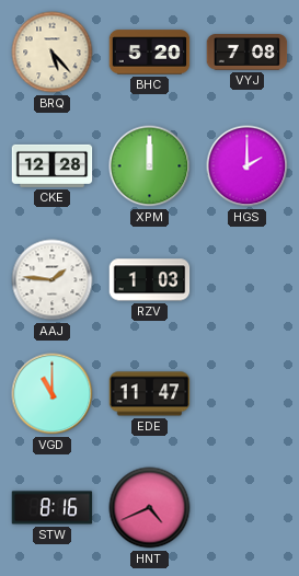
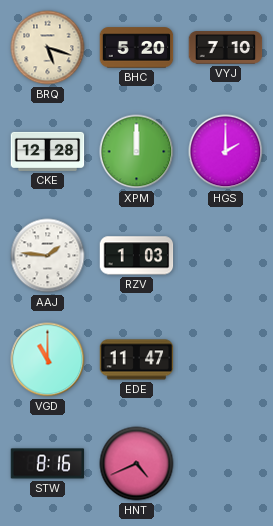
BRQ: 5:23 -> 5:18
VYJ: 7:08 -> 7:10
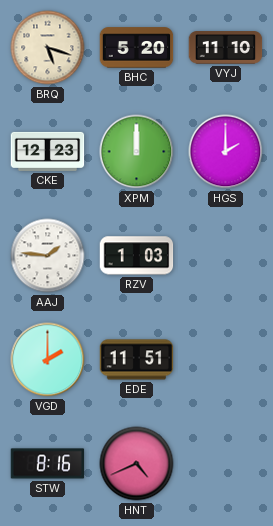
VYJ: 7:10 -> 11:10
CKE: 12:28 -> 12:23
VGD: 11:00 -> 2:00
EDE: 11:47 -> 11:51
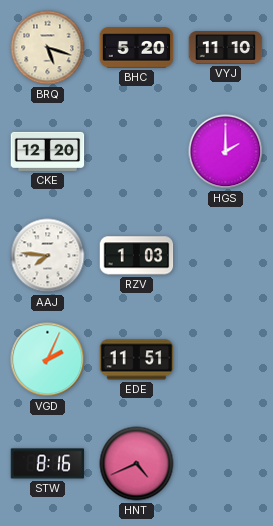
CKE: 12:23 -> 12:20
XPM: 12:00 -> none
AAJ: 1:46 -> 7:46
VGD: 2:00 -> 2:04
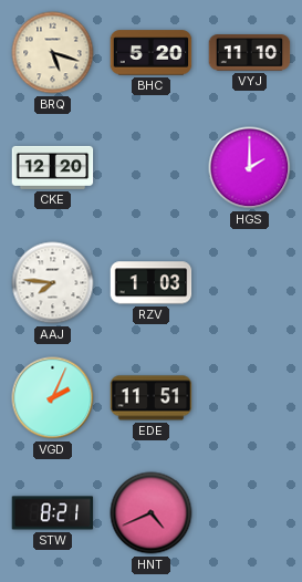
STW: 8:16 -> 8:21
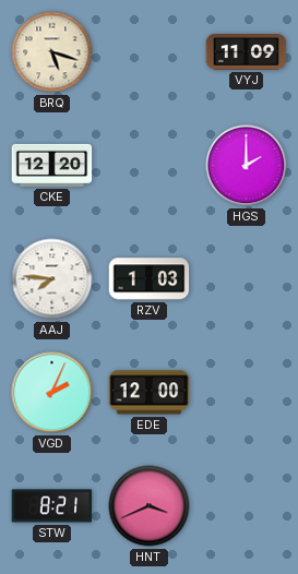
BHC: 5:20 -> none
VYJ: 11:10 -> 11:09
EDE: 11:51 -> 12:00
HNT: 4:41 -> 3:41
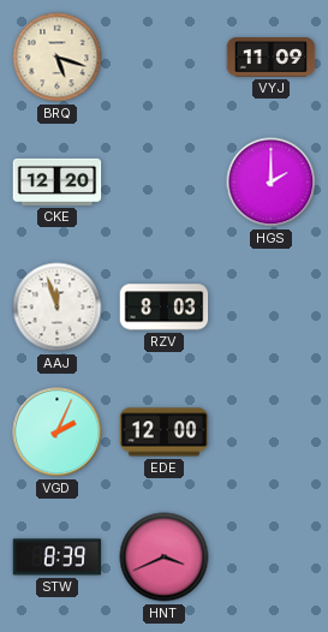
AAJ: 7:46 -> 11:57
RZV: 1:03 -> 8:03
STW: 8:21 -> 8:39
